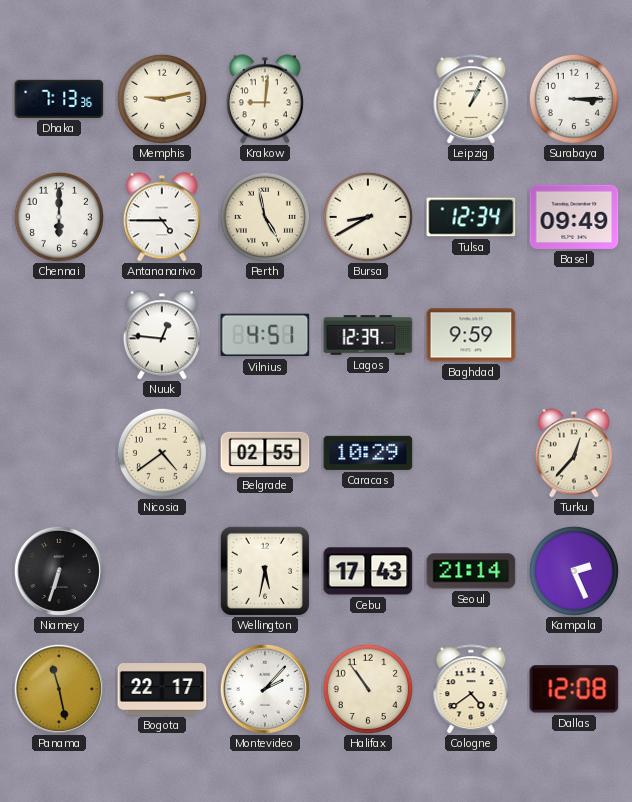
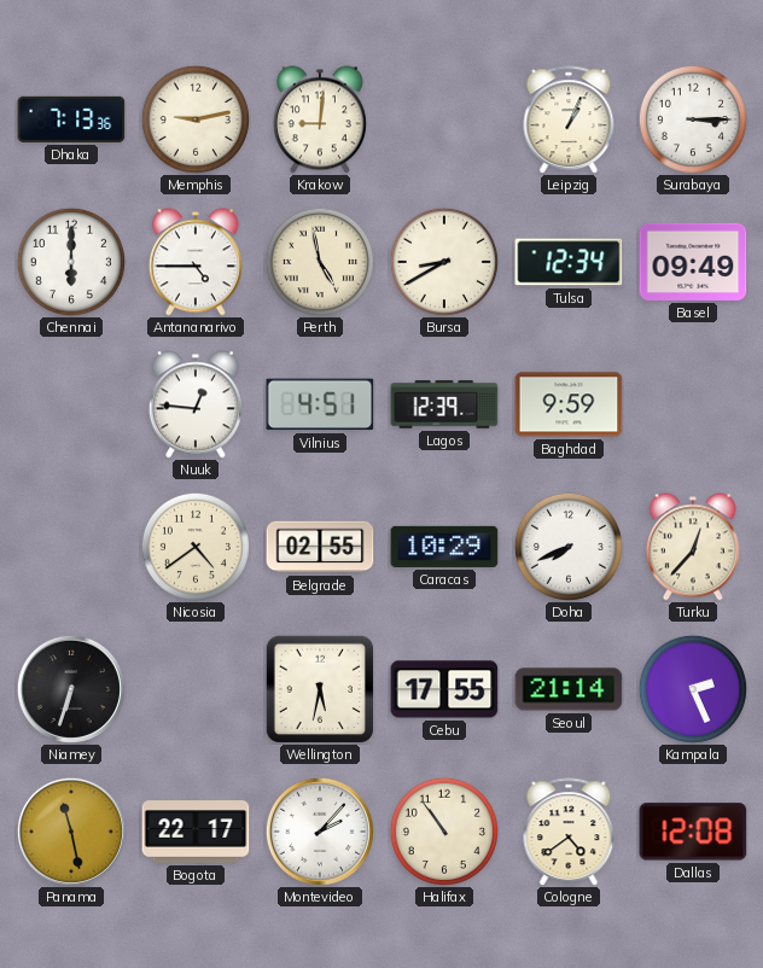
Doha: none -> 7:41
Cebu: 17:43 -> 17:55
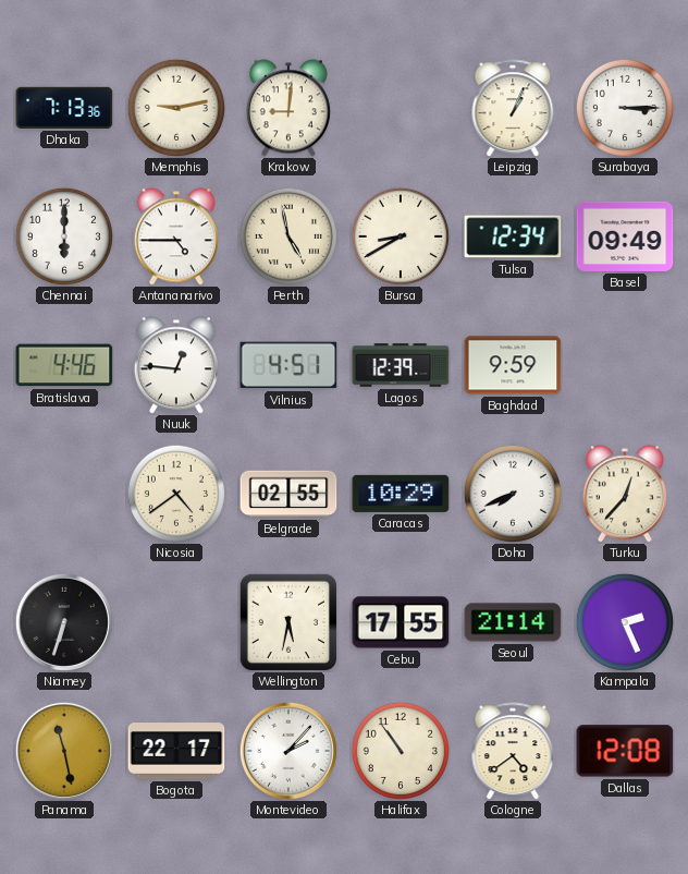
Bratislava: none -> 4:46
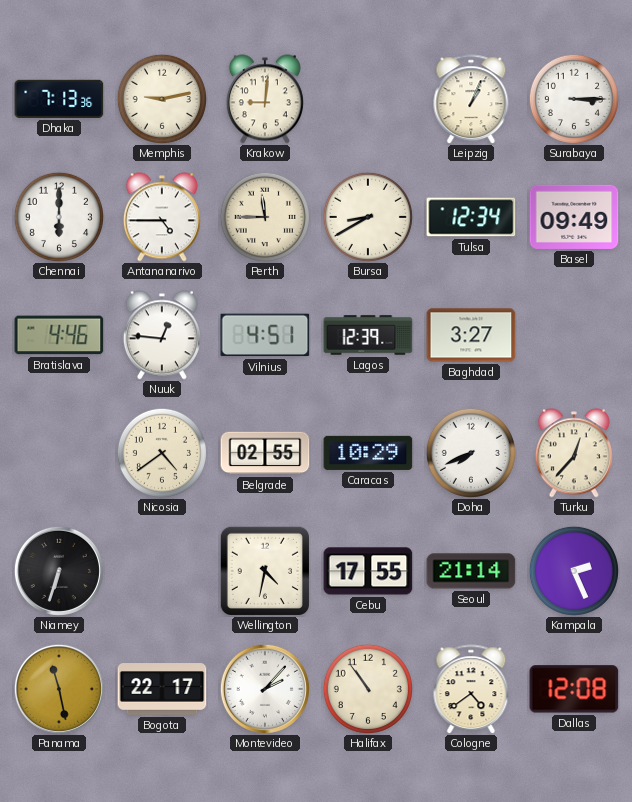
Perth: 4:58 -> 11:45
Baghdad: 9:59 -> 3:27
Wellington: 5:32 -> 4:32
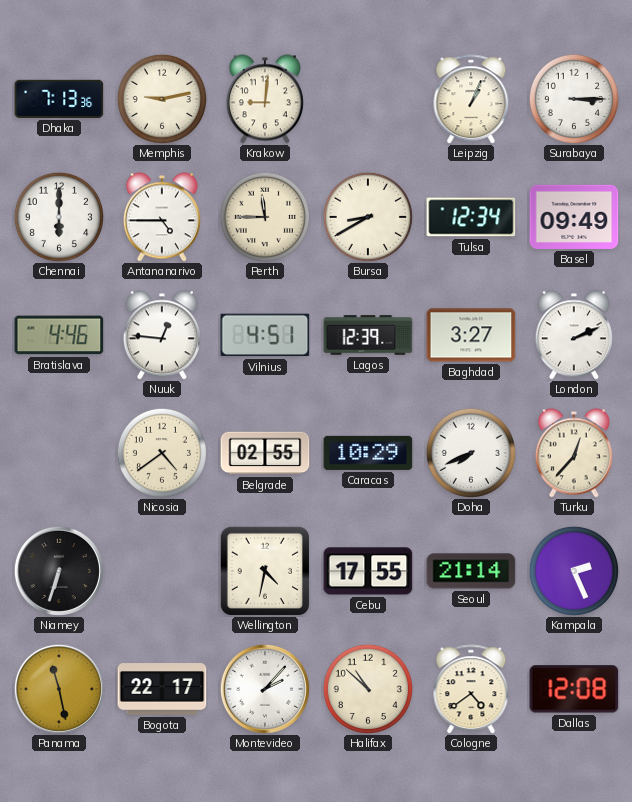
London: none -> 2:11
Halifax: 10:54 -> 10:52
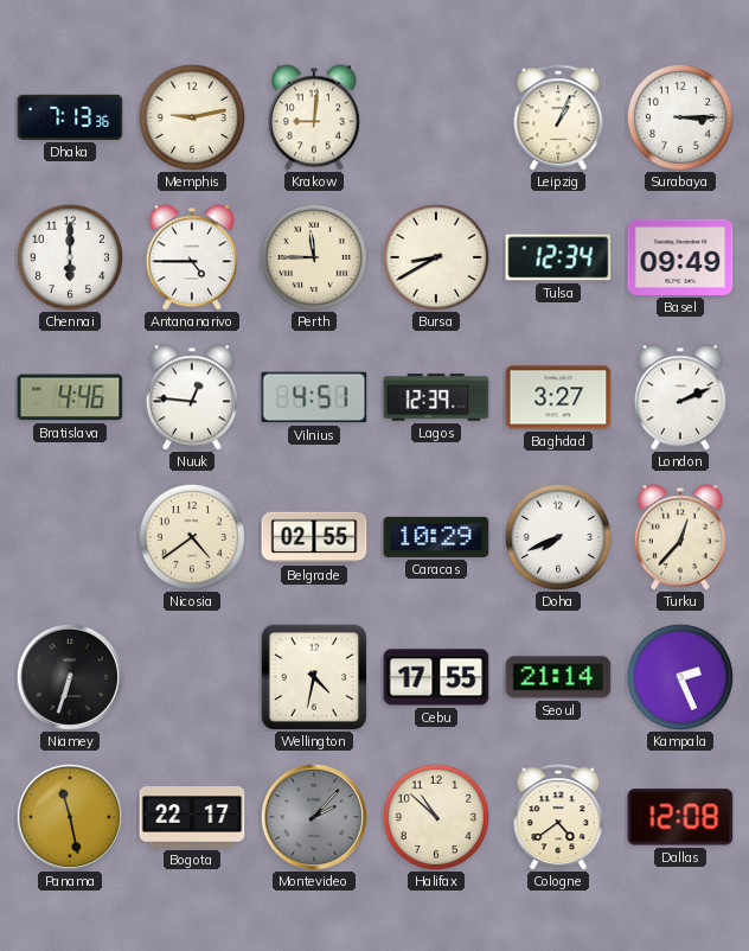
Montevideo dial: white -> grey
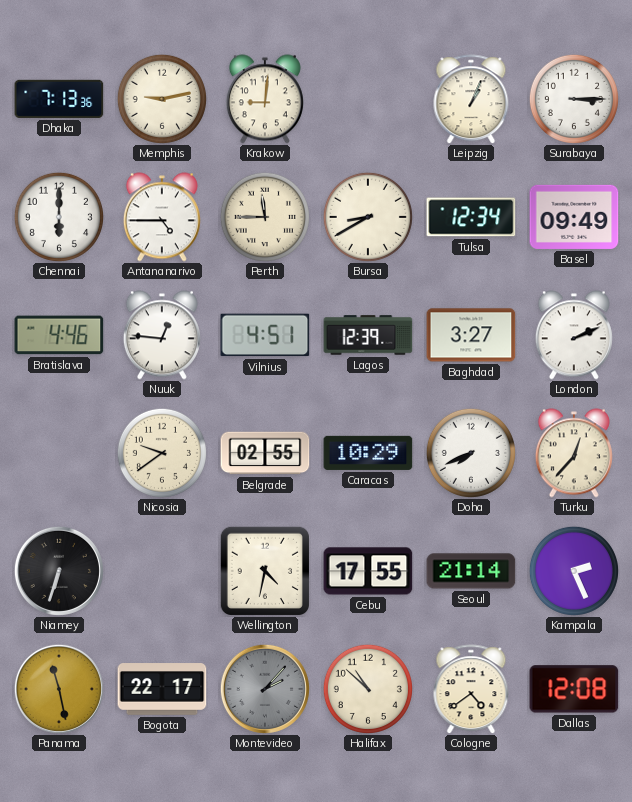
Nicosia: 4:39 -> 9:39
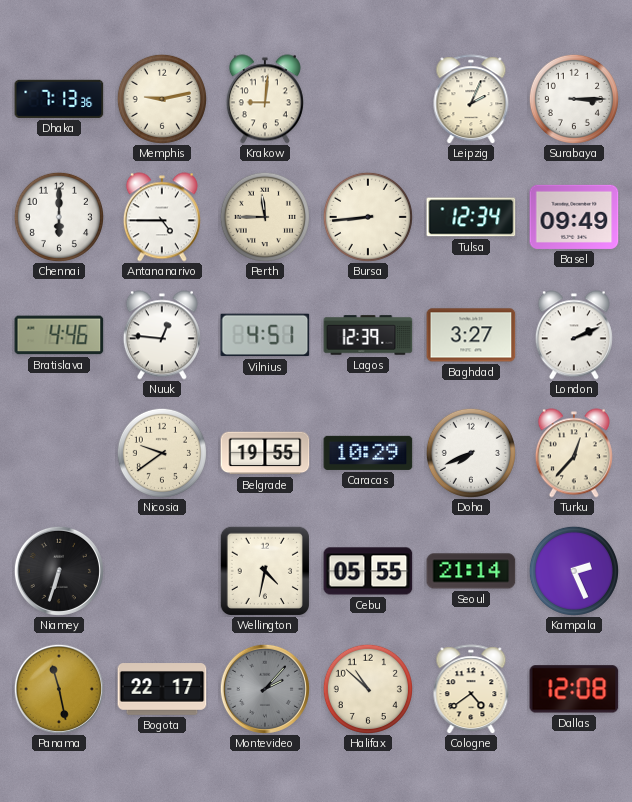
Leipzig: 1:04 -> 2:04
Bursa: 8:40 -> 8:44
Belgrade: 02:55 -> 19:55
Cebu: 17:55 -> 05:55
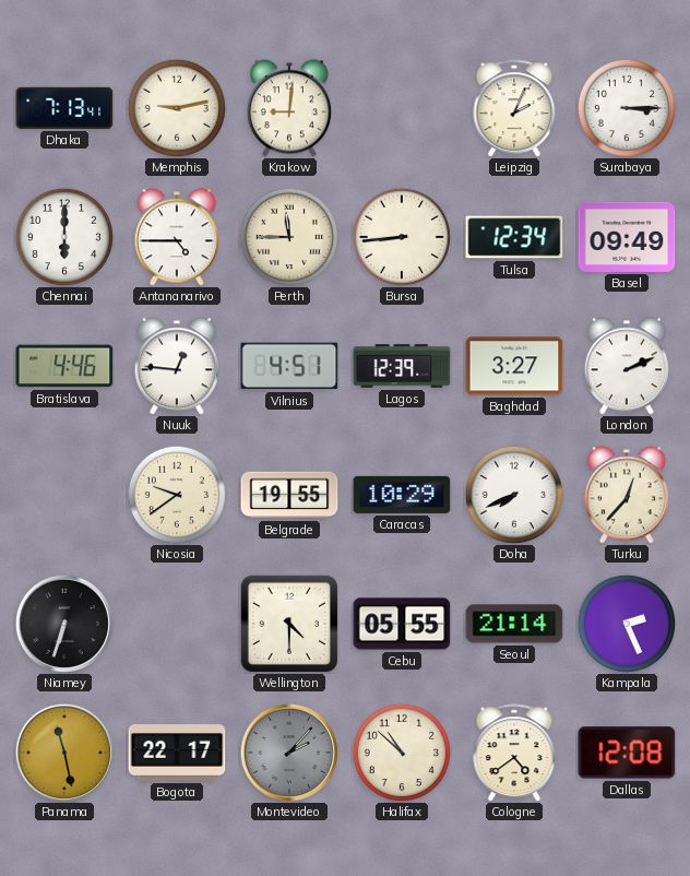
Dhaka: 7:13:36 -> 7:13:41
Wellington: 4:32 -> 4:30
